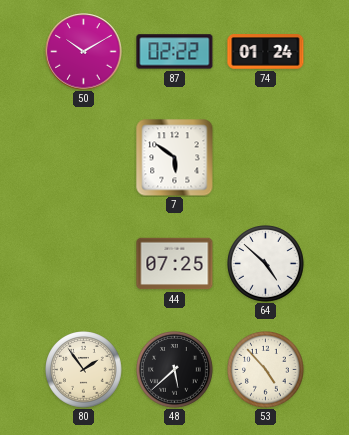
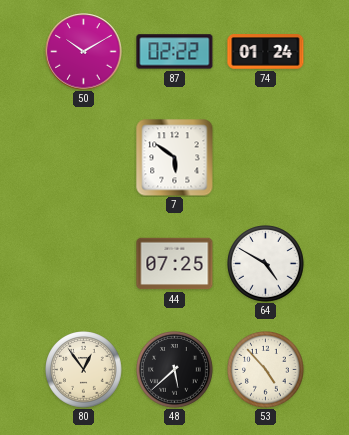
64: 4:52 -> 4:50
80: 1:54 -> 12:54
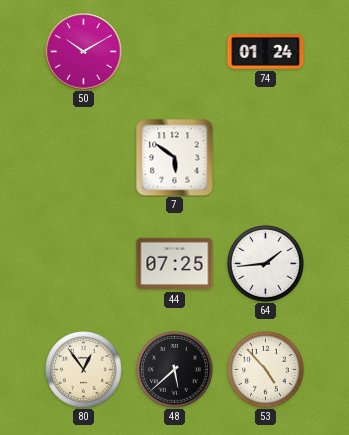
87: 02:22 -> none
64: 4:50 -> 1:44
